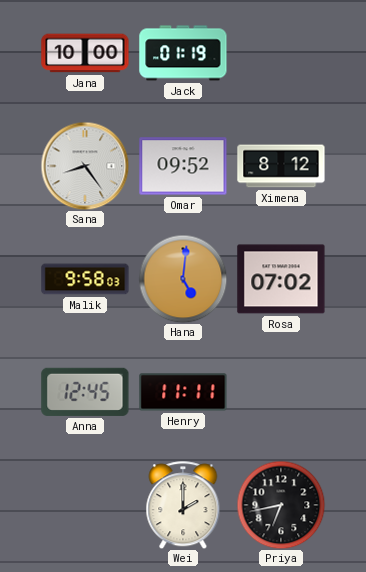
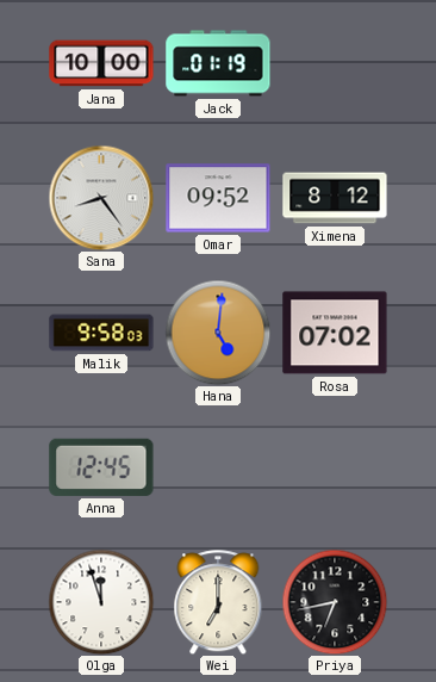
Henry: 11:11 -> none
Olga: none -> 11:57
Wei: 2:00 -> 7:00
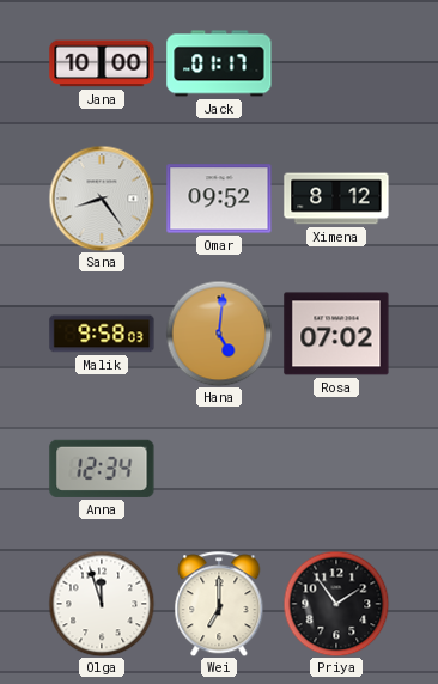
Jack: 01:19 -> 01:17
Anna: 12:45 -> 12:34
Priya: 6:43 -> 1:54
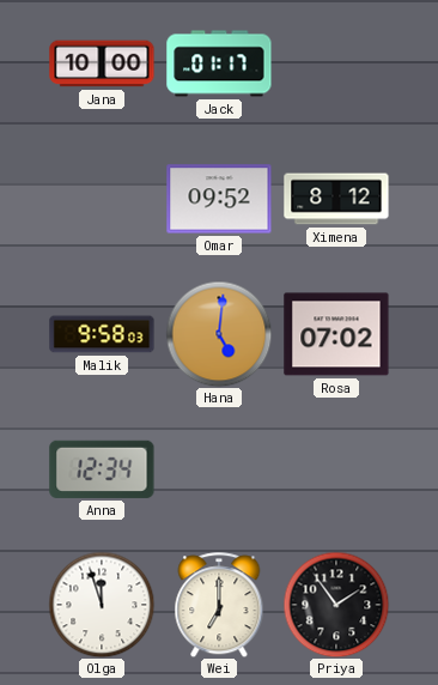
Sana: 8:24 -> none
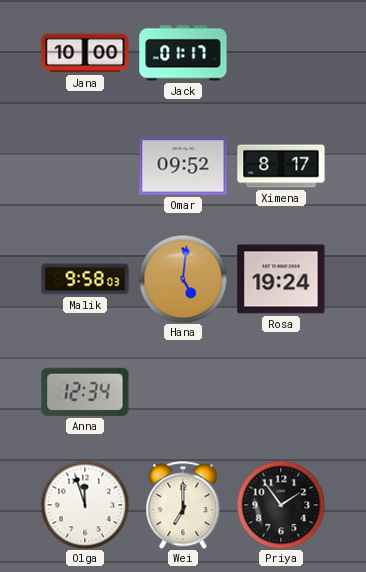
Ximena: 8:12 -> 8:17
Rosa: 07:02 -> 19:24
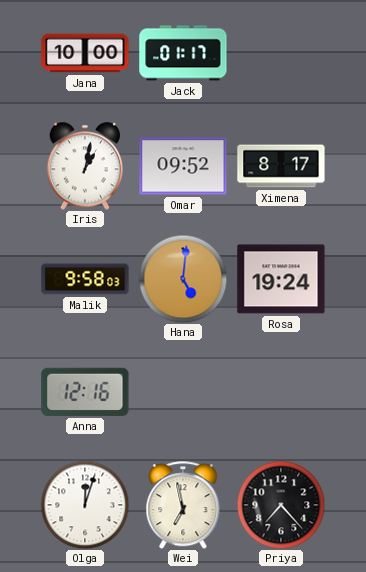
Iris: none -> 1:02
Anna: 12:34 -> 12:16
Olga: 11:57 -> 12:03
Wei: 7:00 -> 6:58
Priya: 1:54 -> 7:23
